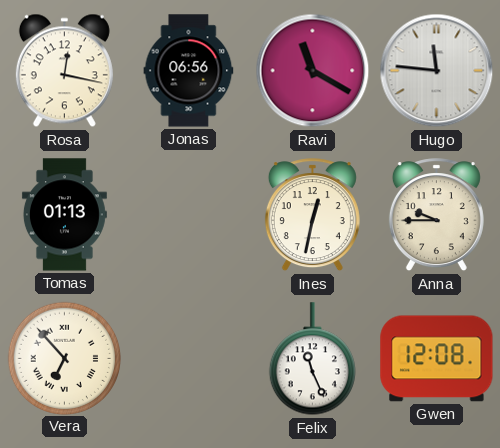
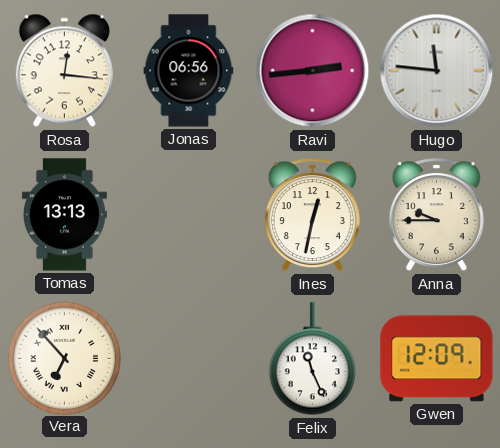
Rosa: 12:17 -> 12:16
Ravi: 11:20 -> 2:44
Tomas: 01:13 -> 13:13
Gwen: 12:08 -> 12:09
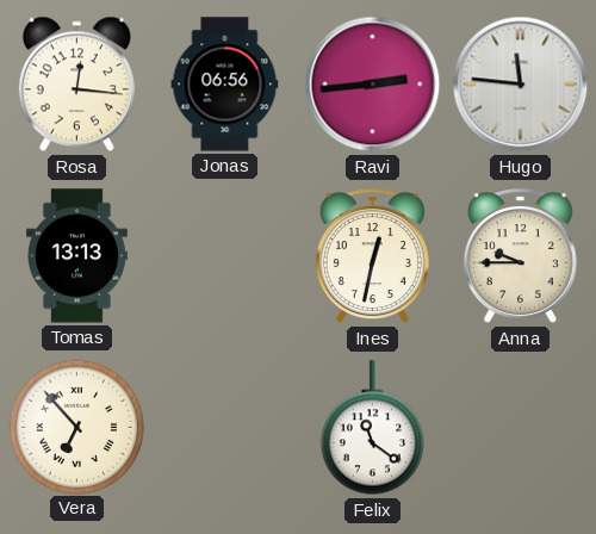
Felix: 11:26 -> 11:21
Gwen: 12:09 -> none
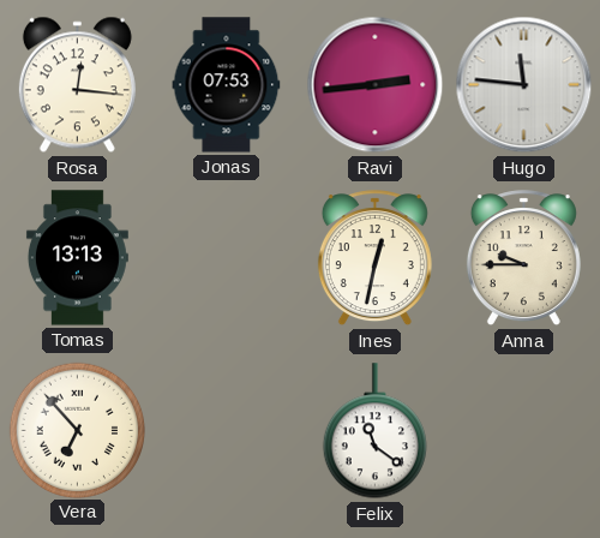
Jonas: 06:56 -> 07:53
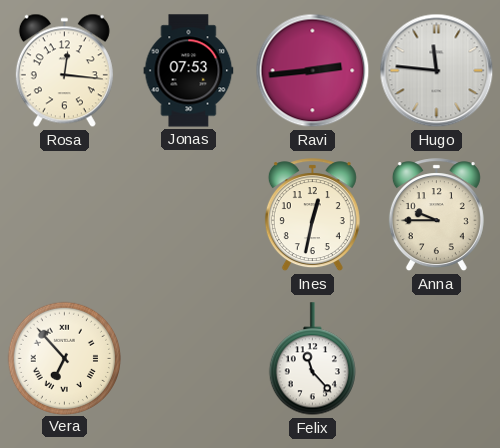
Tomas: 13:13 -> none
Felix: 11:21 -> 11:23
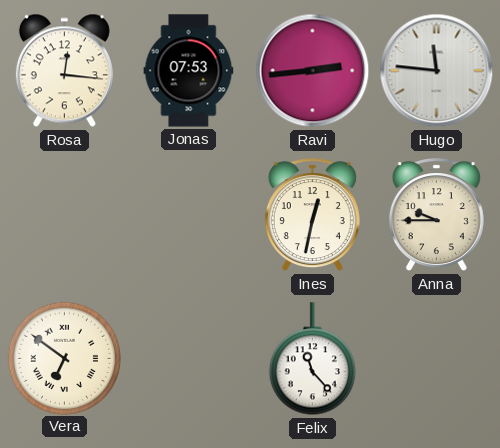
Vera: 6:53 -> 6:51
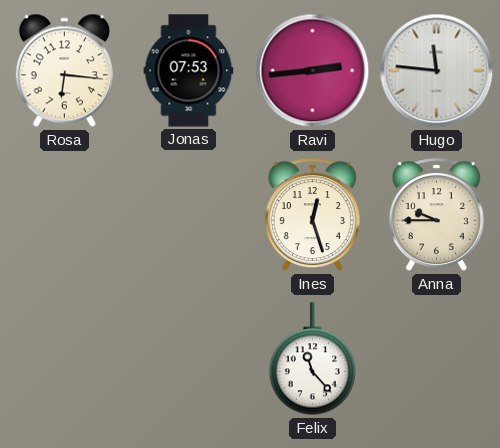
Rosa: 12:16 -> 6:16
Ines: 12:32 -> 12:27
Vera: 6:51 -> none
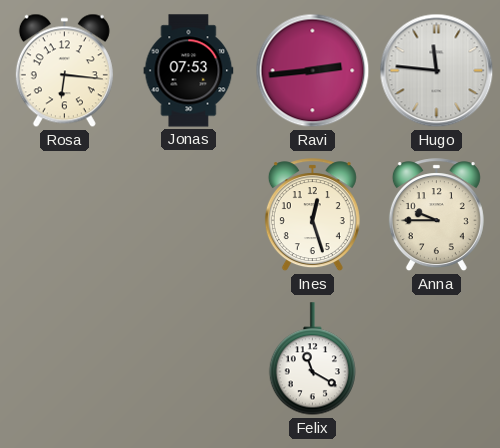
Felix: 11:23 -> 11:20
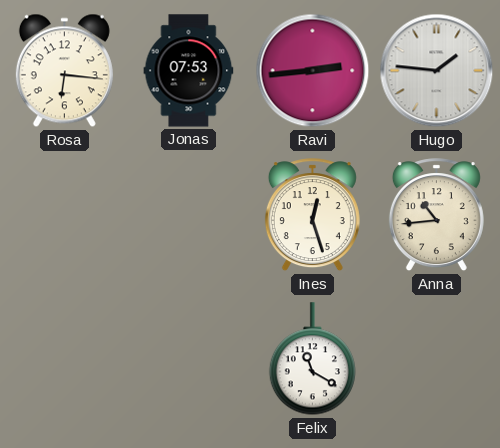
Hugo: 11:46 -> 1:46
Anna: 9:45 -> 10:44
